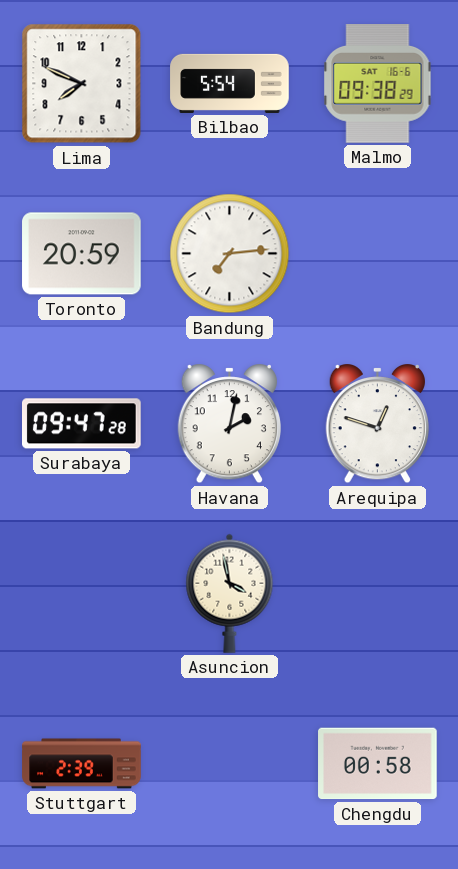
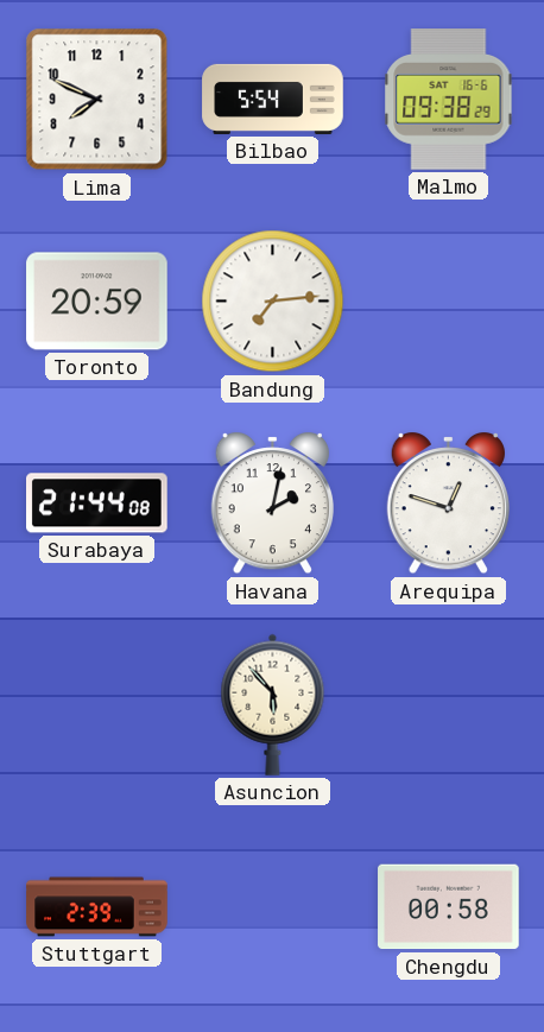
Surabaya: 09:47 -> 21:44
Asuncion: 3:58 -> 5:53
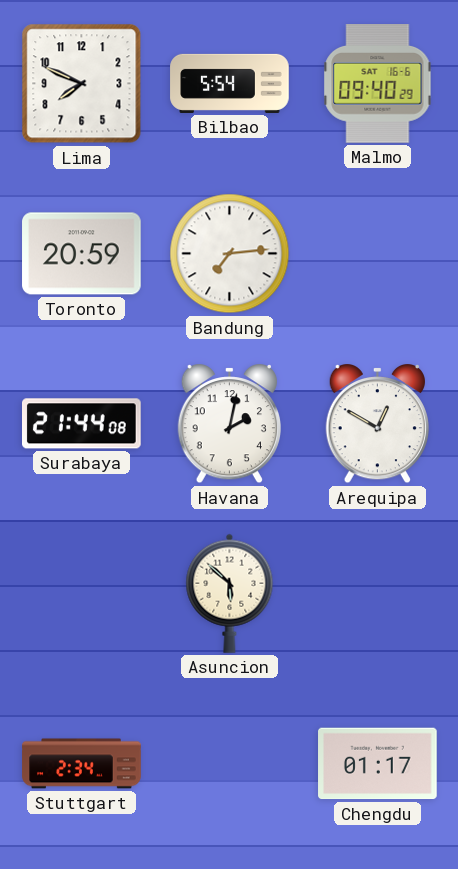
Malmo: 09:38 -> 09:40
Arequipa: 12:48 -> 12:50
Asuncion: 5:53 -> 5:52
Stuttgart: 2:39 -> 2:34
Chengdu: 00:58 -> 01:17
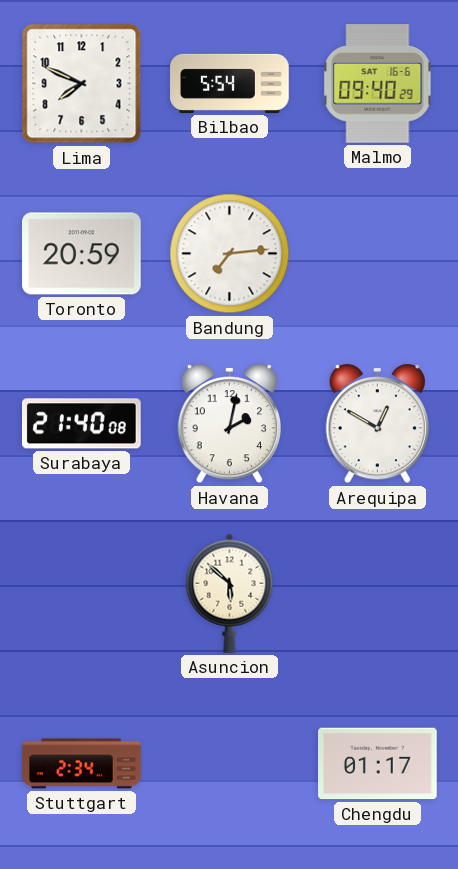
Surabaya: 21:44 -> 21:40
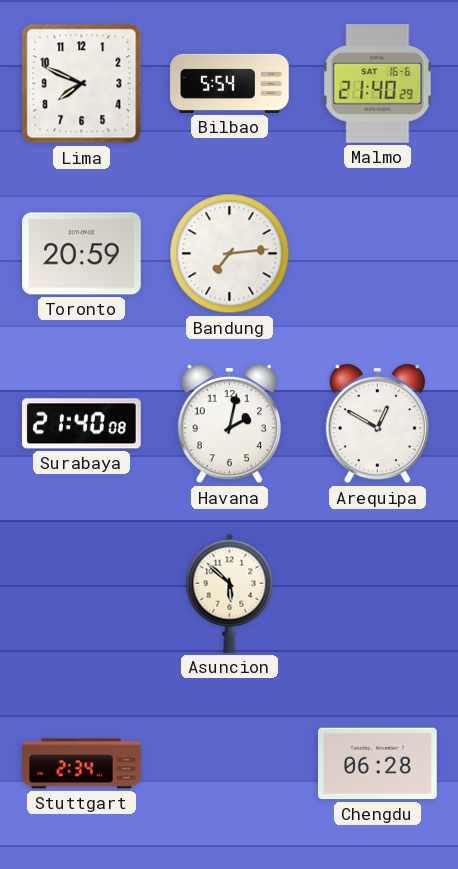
Malmo: 09:40 -> 21:40
Chengdu: 01:17 -> 06:28
